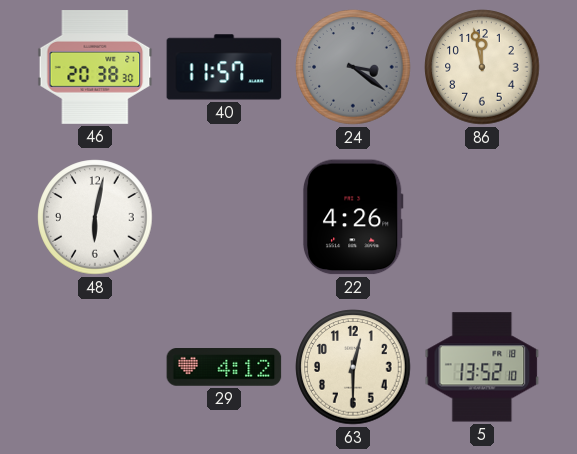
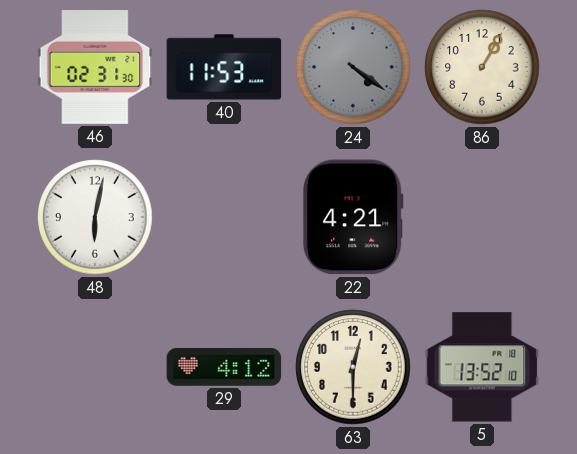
46: 20:38 -> 02:31
40: 11:57 -> 11:53
24: 3:21 -> 4:21
86: 11:58 -> 1:05
22: 4:26 -> 4:21
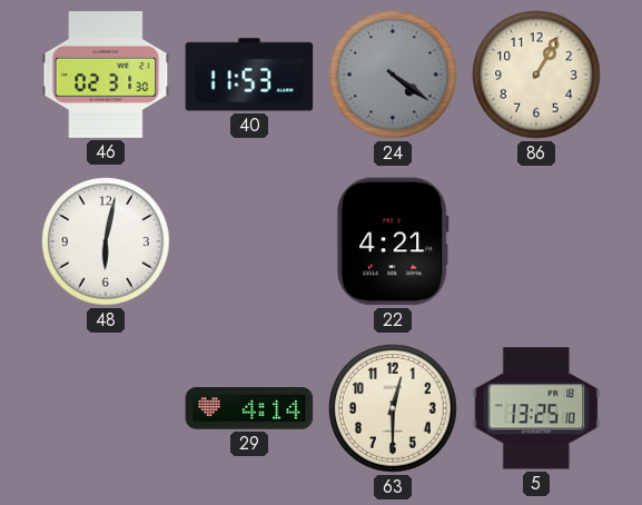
29: 4:12 -> 4:14
5: 13:52 -> 13:25
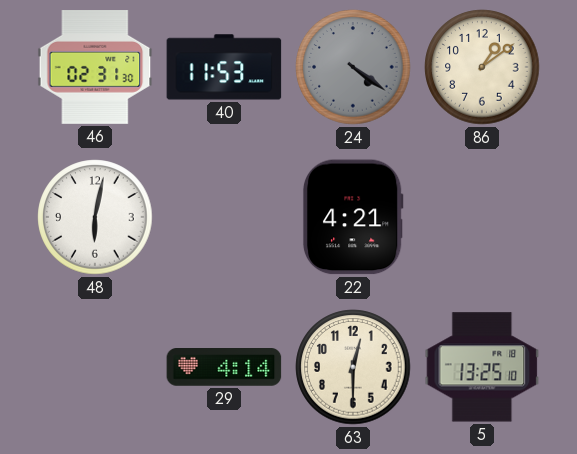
86: 1:05 -> 1:09
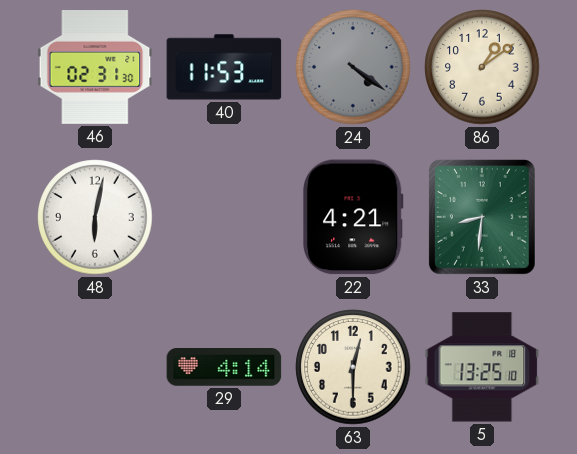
33: none -> 8:31
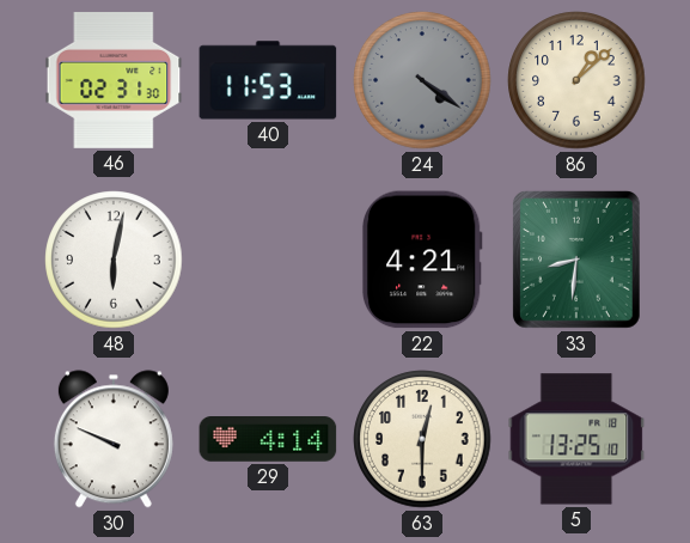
86: 1:09 -> 1:08
30: none -> 9:49
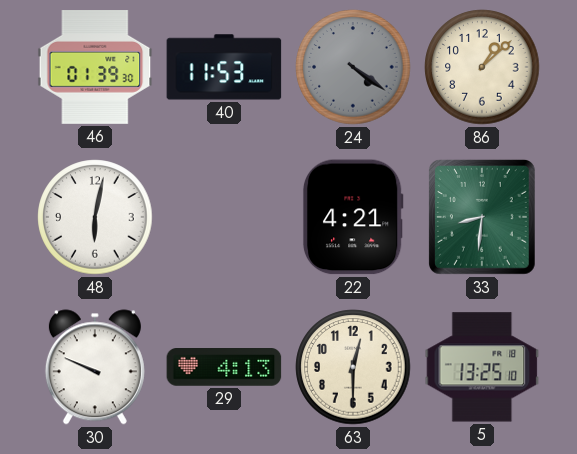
46: 02:31 -> 01:39
29: 4:14 -> 4:13
